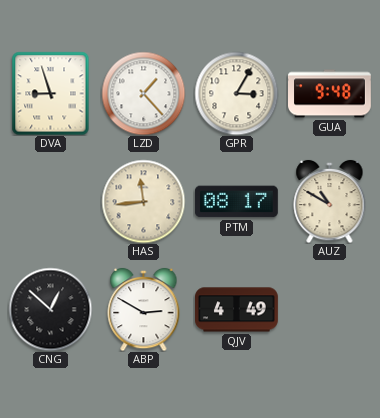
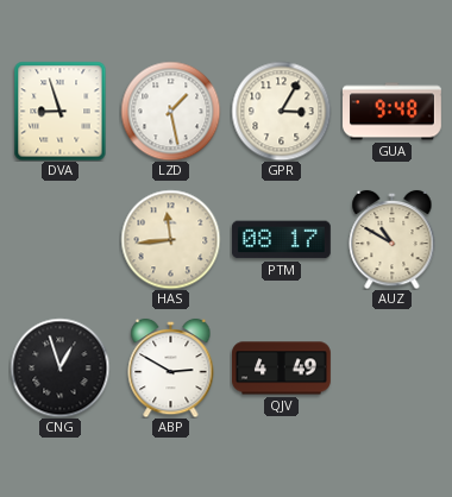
LZD: 1:23 -> 1:28
CNG: 12:52 -> 12:57
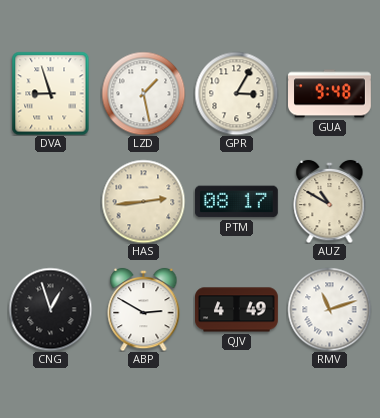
HAS: 11:44 -> 2:44
RMV: none -> 11:12
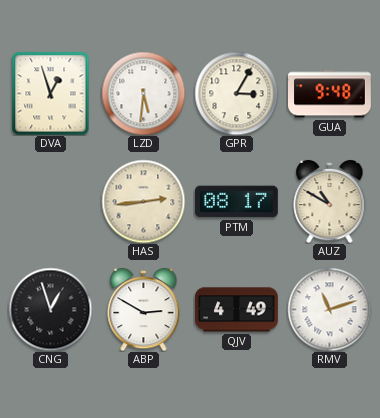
DVA: 8:57 -> 12:57
LZD: 1:28 -> 5:31
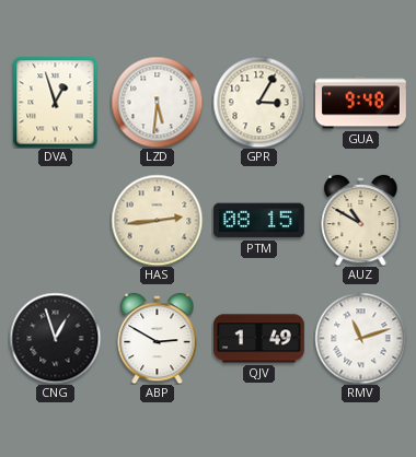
PTM: 08:17 -> 08:15
QJV: 4:49 -> 1:49
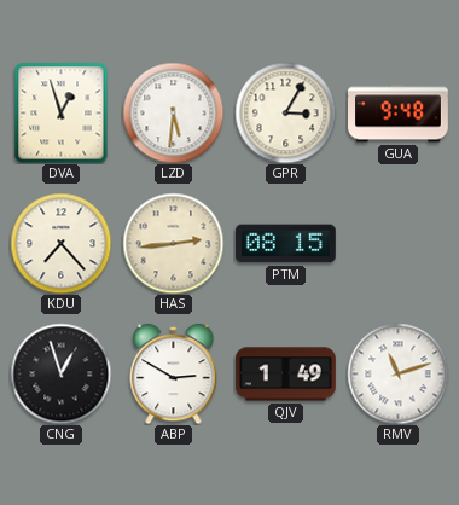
KDU: none -> 7:23
AUZ: 10:50 -> none
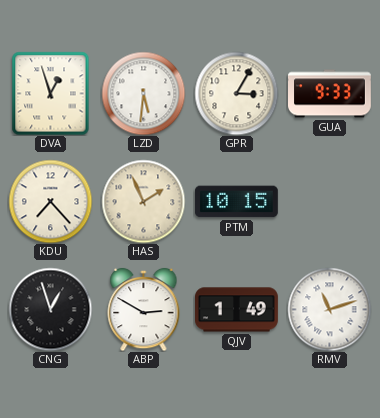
GUA: 9:48 -> 9:33
HAS: 2:44 -> 1:56
PTM: 08:15 -> 10:15
